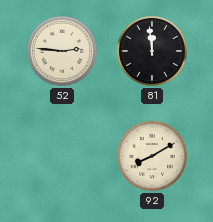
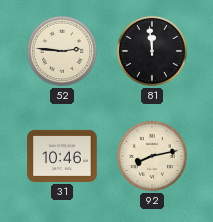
31: none -> 10:46
92: 8:10 -> 8:13
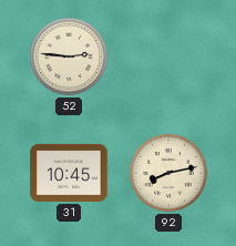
81: 11:59 -> none
31: 10:46 -> 10:45
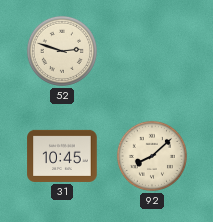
52: 2:46 -> 2:48
92: 8:13 -> 8:08
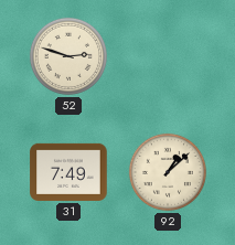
31: 10:45 -> 7:49
92: 8:08 -> 1:08
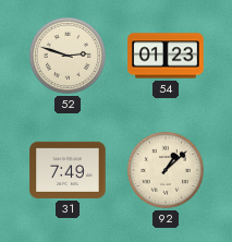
54: none -> 01:23
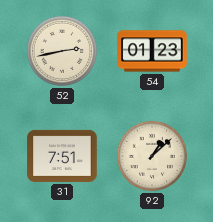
52: 2:48 -> 2:43
31: 7:49 -> 7:51
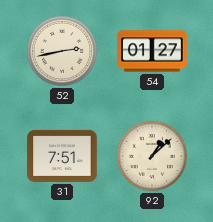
54: 01:23 -> 01:27
